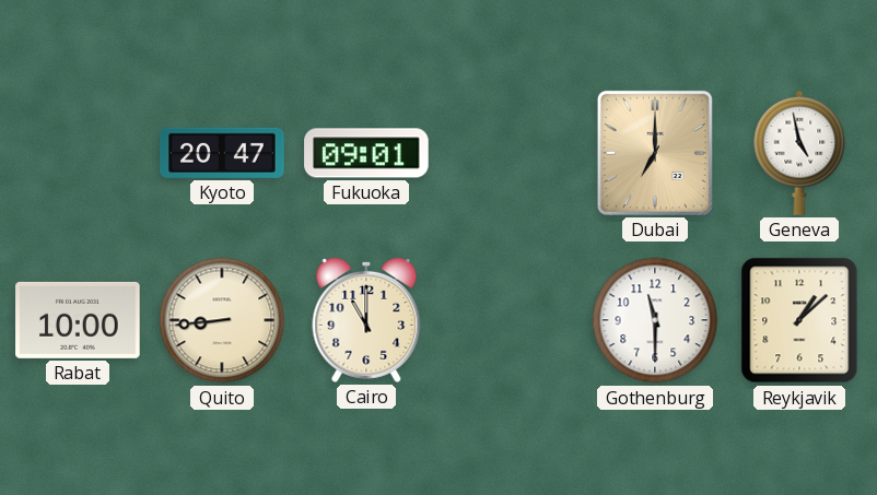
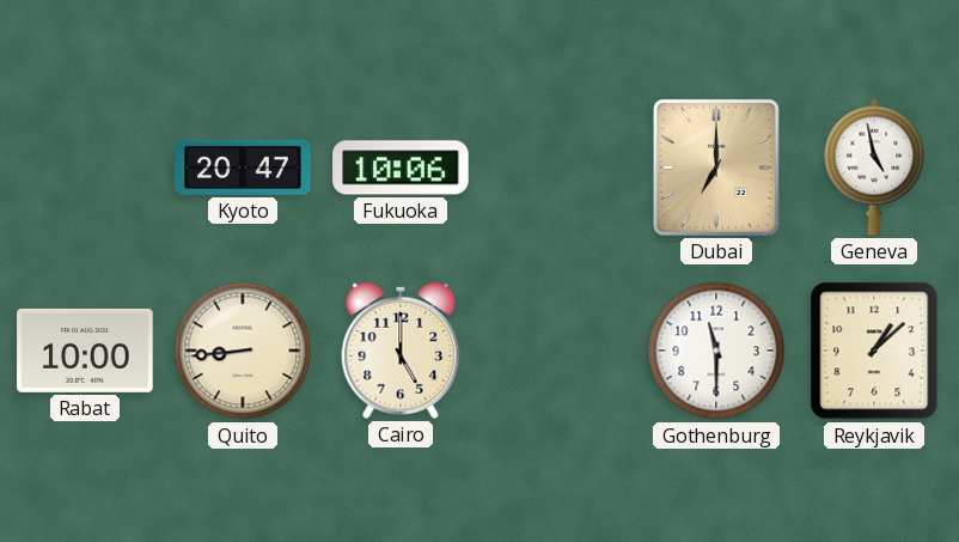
Fukuoka: 09:01 -> 10:06
Cairo: 11:00 -> 5:00
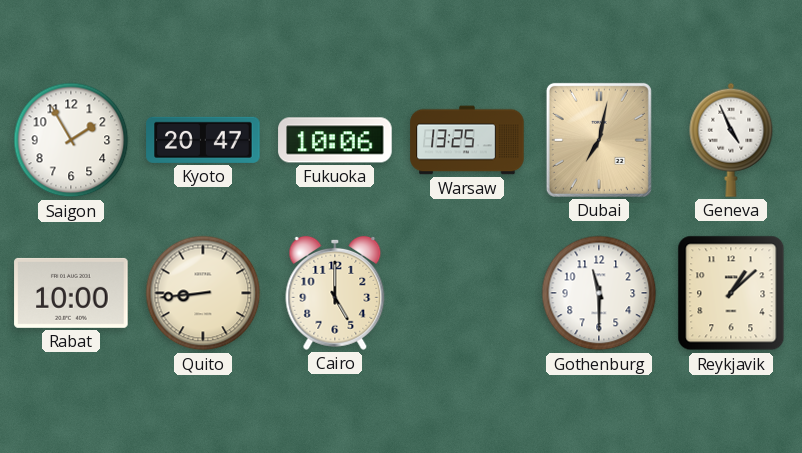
Saigon: none -> 1:55
Warsaw: none -> 13:25
Dubai: 7:00 -> 7:02
Geneva: 4:58 -> 4:56
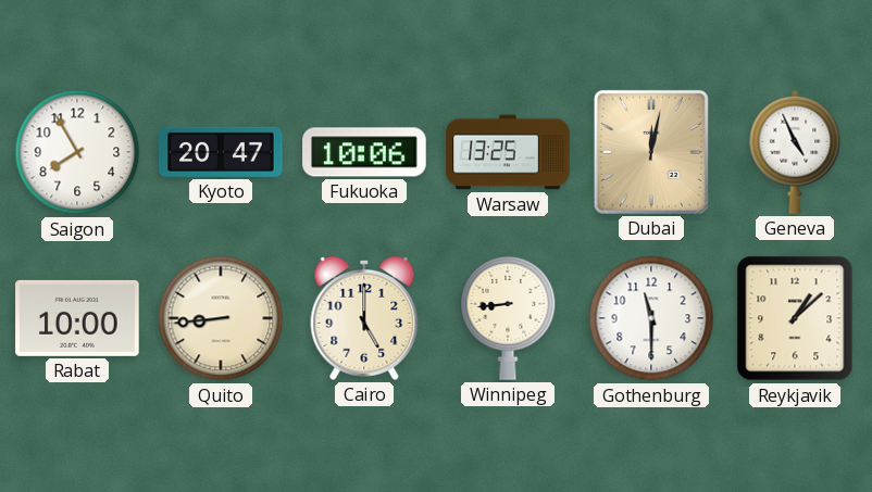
Saigon: 1:55 -> 7:55
Dubai: 7:02 -> 12:02
Winnipeg: none -> 8:44
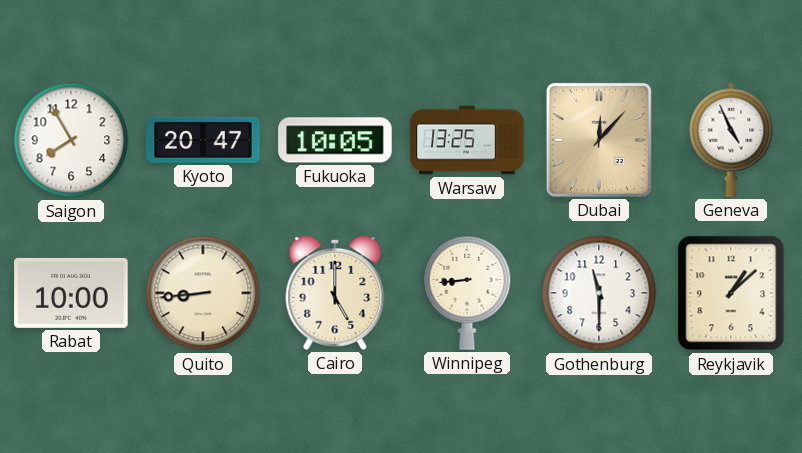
Fukuoka: 10:06 -> 10:05
Dubai: 12:02 -> 12:07
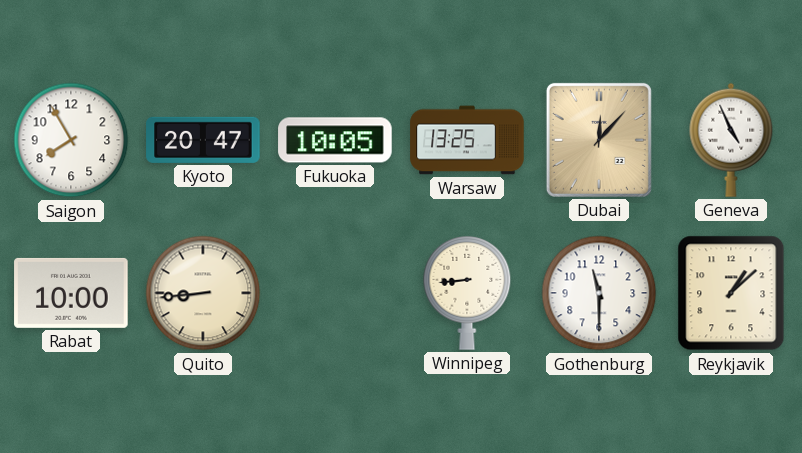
Cairo: 5:00 -> none
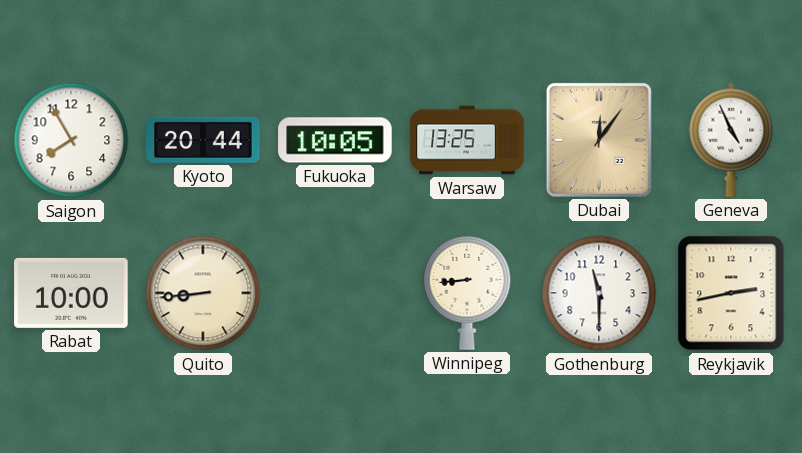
Kyoto: 20:47 -> 20:44
Dubai: 12:07 -> 12:06
Reykjavik: 1:08 -> 2:43
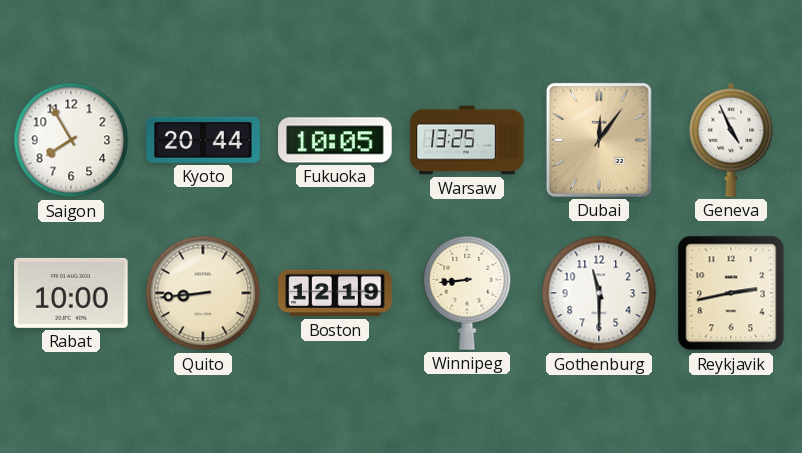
Boston: none -> 12:19
